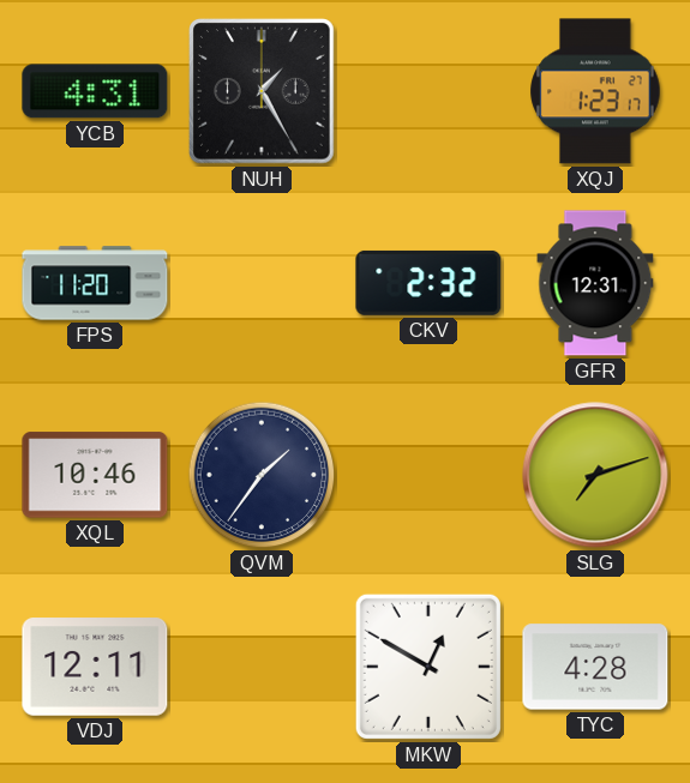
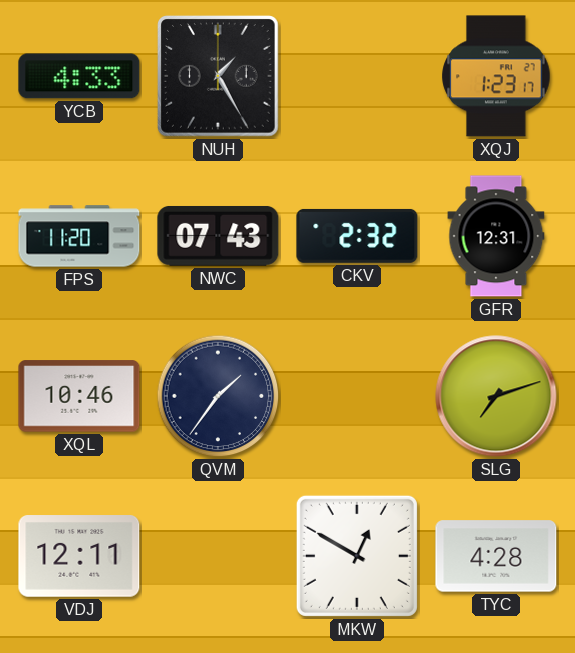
YCB: 4:31 -> 4:33
NWC: none -> 07:43
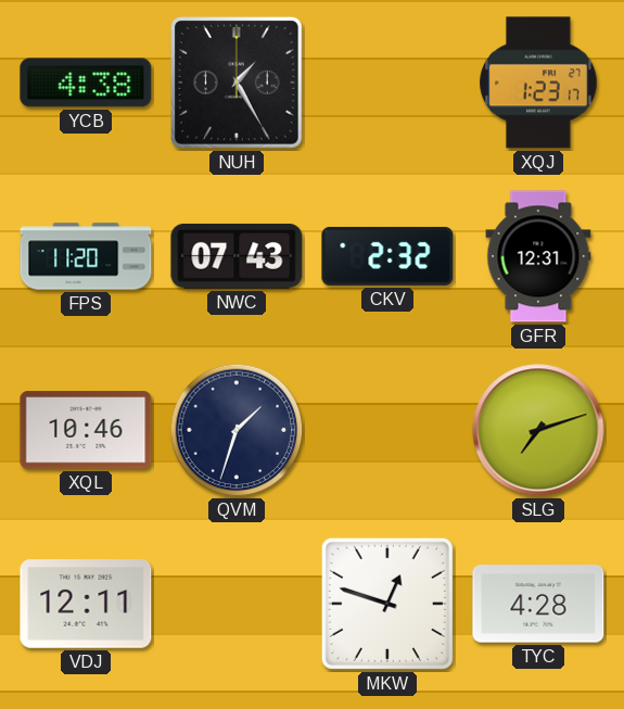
YCB: 4:33 -> 4:38
QVM: 1:36 -> 1:33
MKW: 12:50 -> 12:48
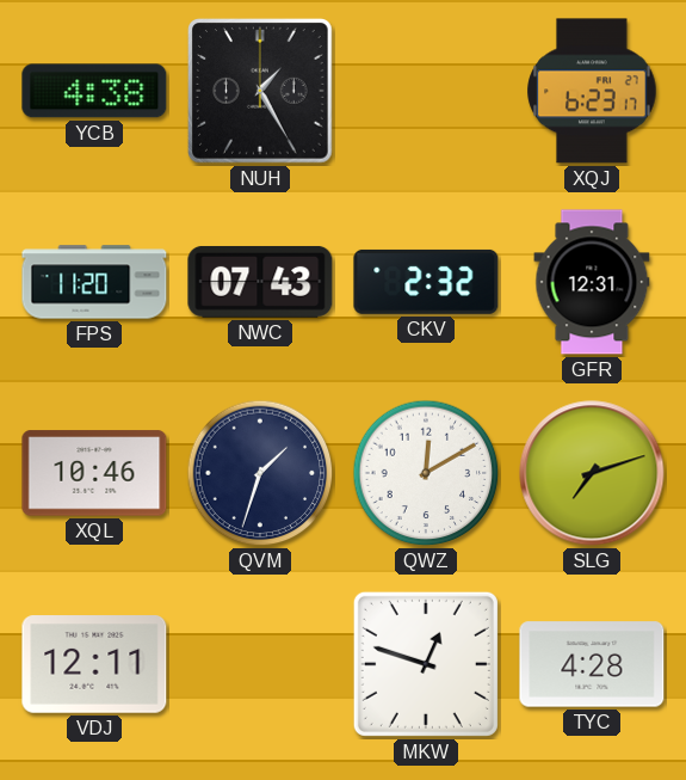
XQJ: 1:23 -> 6:23
QWZ: none -> 12:10
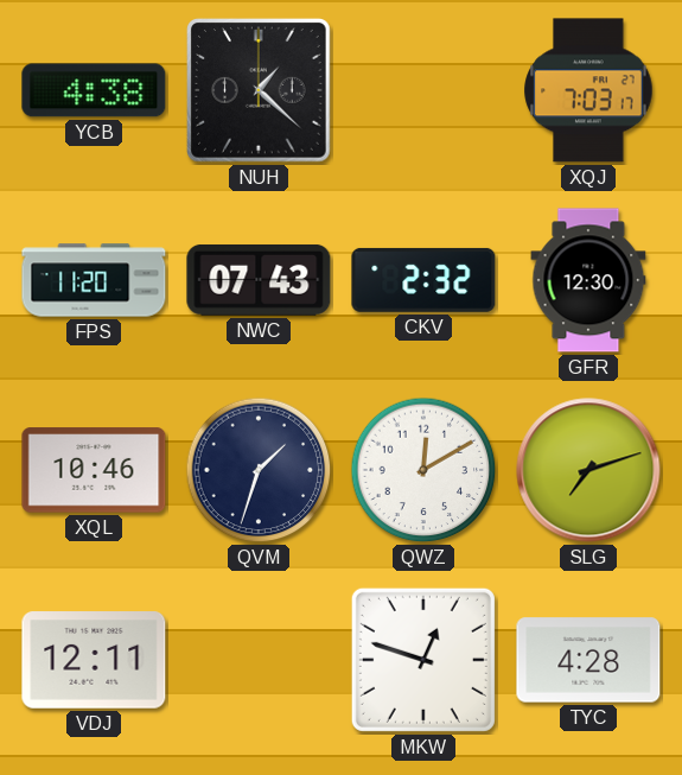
NUH: 1:25 -> 1:22
XQJ: 6:23 -> 7:03
GFR: 12:31 -> 12:30
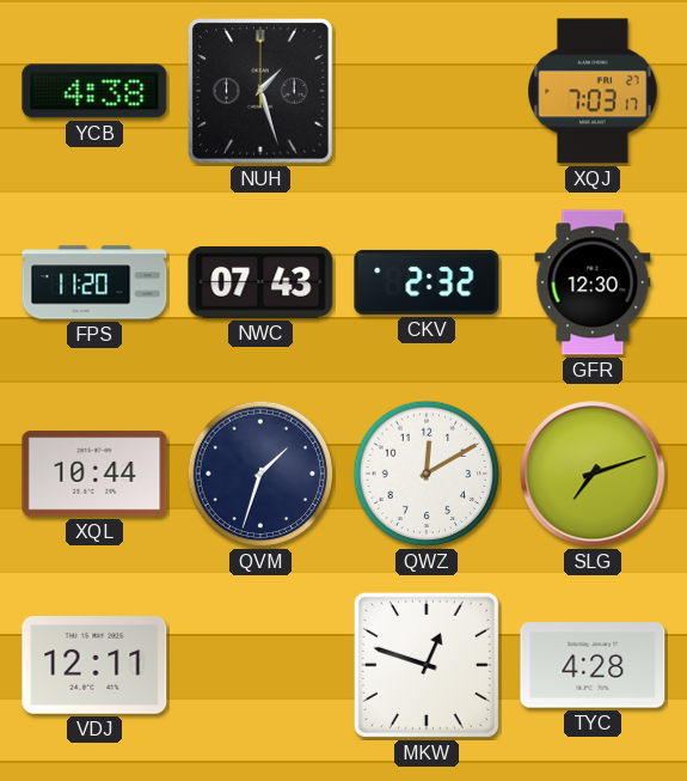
NUH: 1:22 -> 1:27
XQL: 10:46 -> 10:44
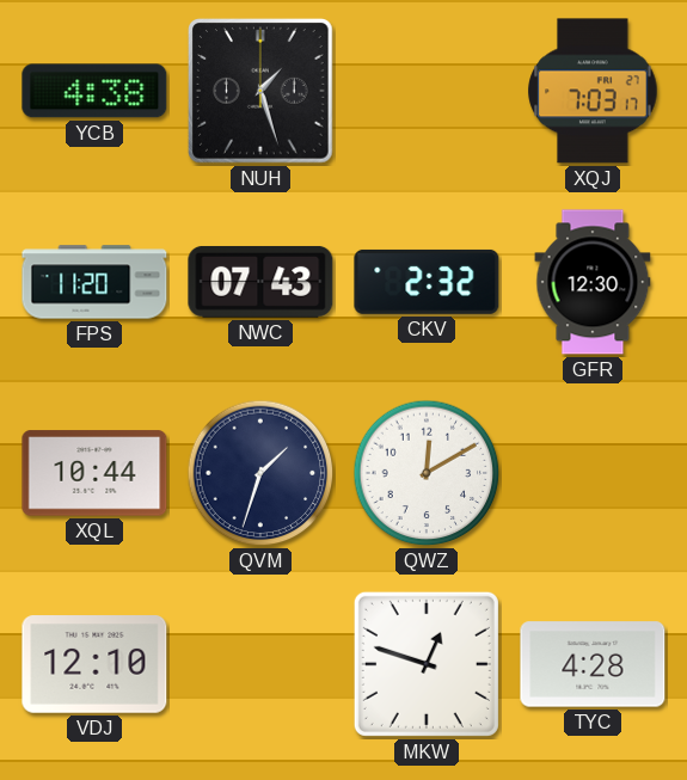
SLG: 7:12 -> none
VDJ: 12:11 -> 12:10
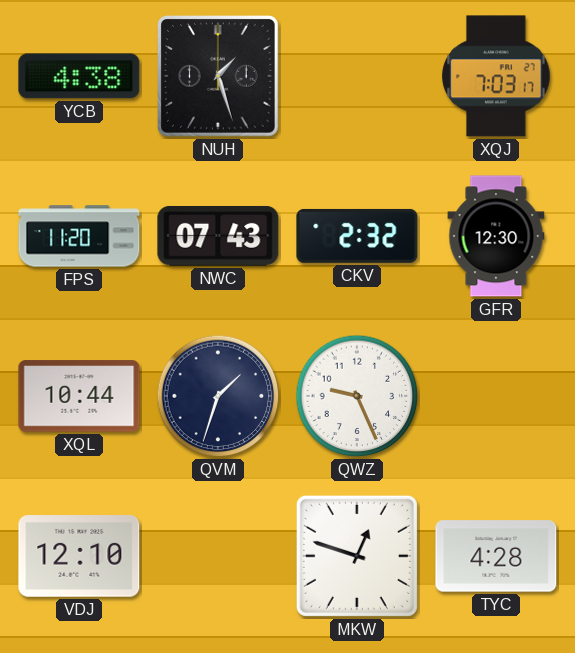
QWZ: 12:10 -> 9:26
